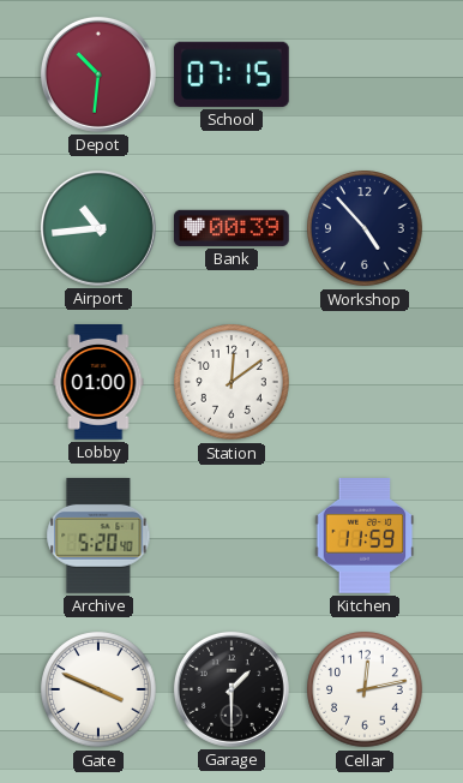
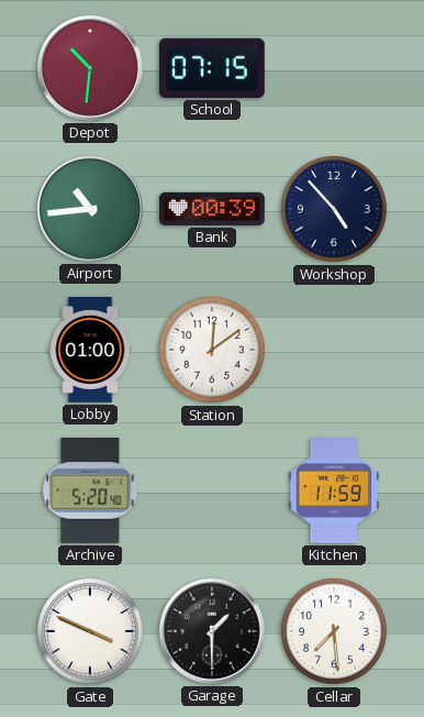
Cellar: 12:13 -> 7:29
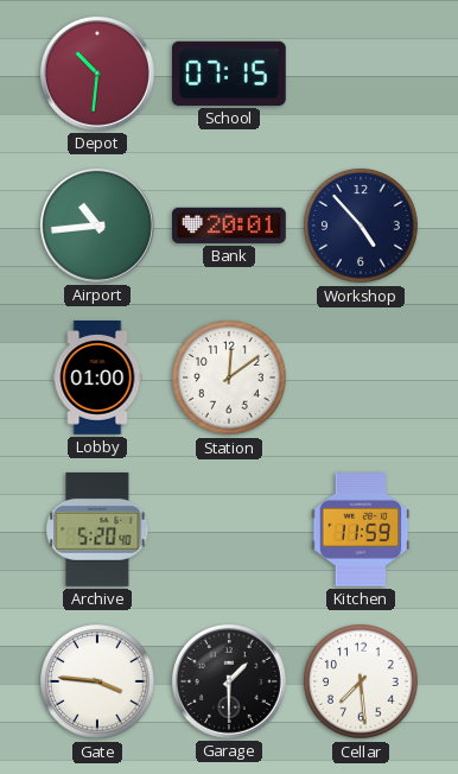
Bank: 00:39 -> 20:01
Gate: 3:49 -> 3:46
